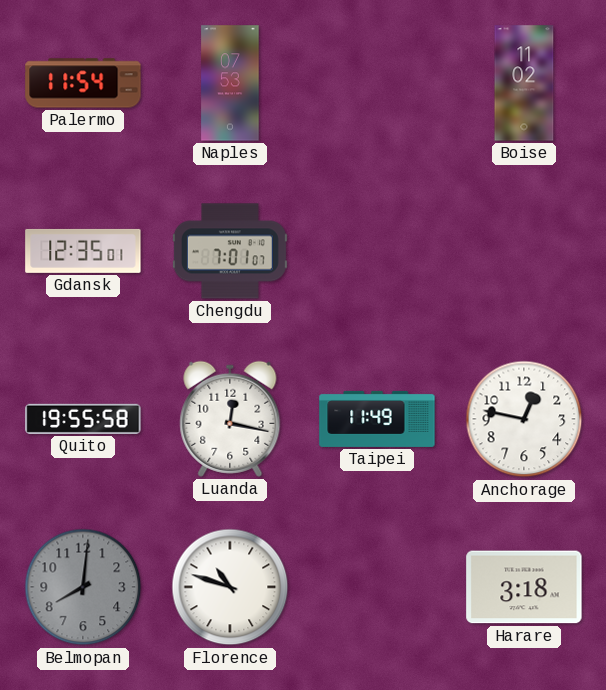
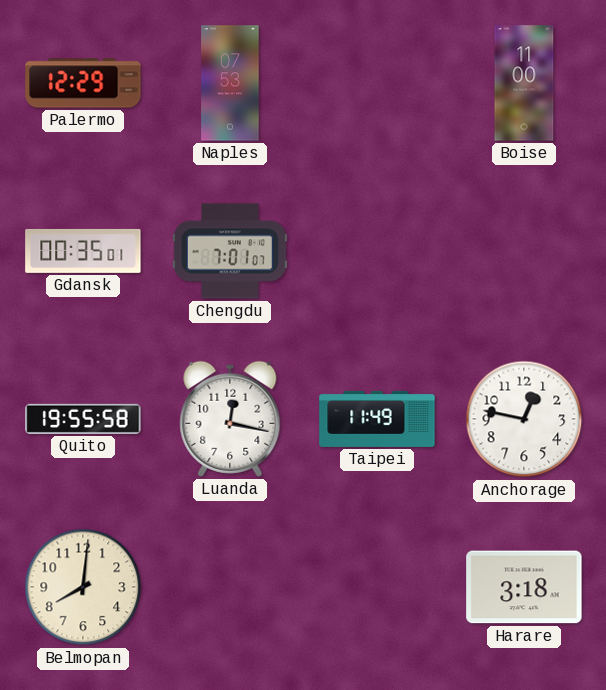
Palermo: 11:54 -> 12:29
Boise: 11:02 -> 11:00
Gdansk: 12:35 -> 00:35
Belmopan dial: grey -> cream
Florence: 10:48 -> none
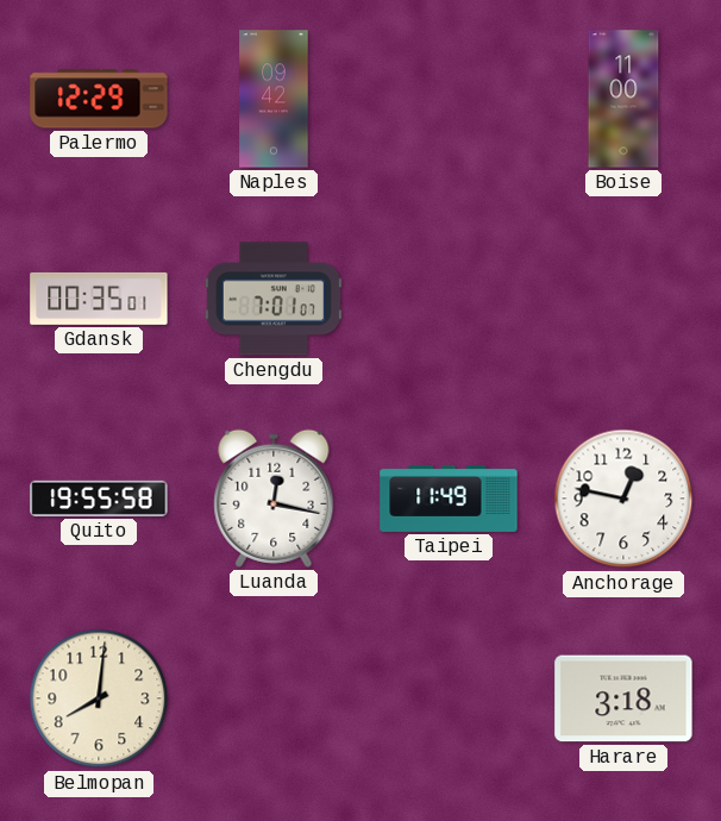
Naples: 07:53 -> 09:42
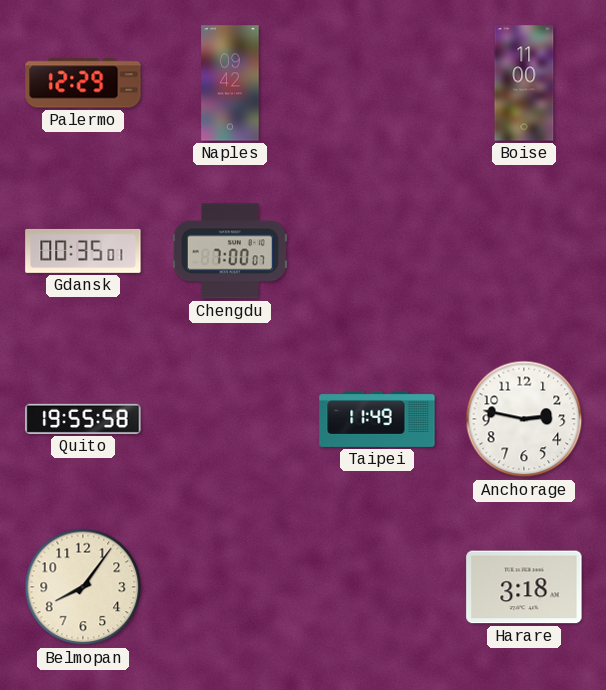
Chengdu: 7:01 -> 7:00
Luanda: 12:17 -> none
Anchorage: 12:47 -> 2:47
Belmopan: 8:01 -> 8:06
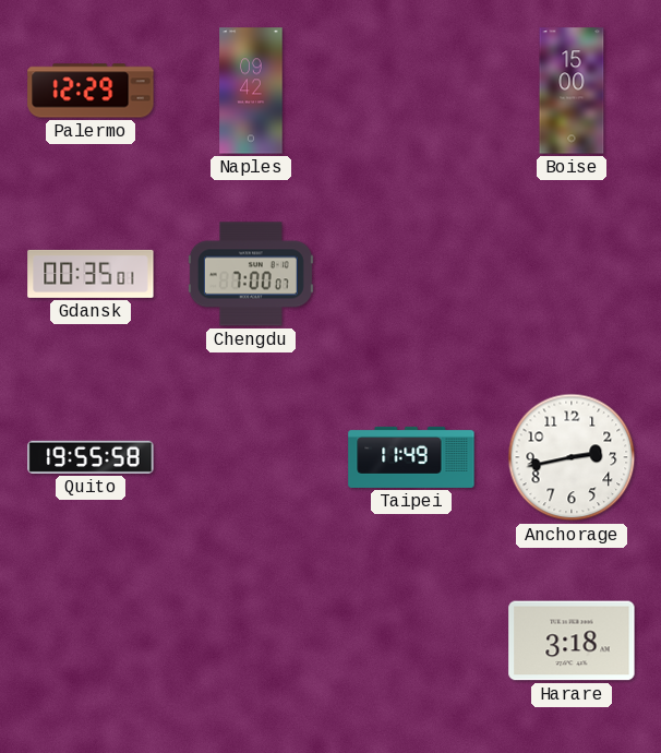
Boise: 11:00 -> 15:00
Anchorage: 2:47 -> 2:43
Belmopan: 8:06 -> none
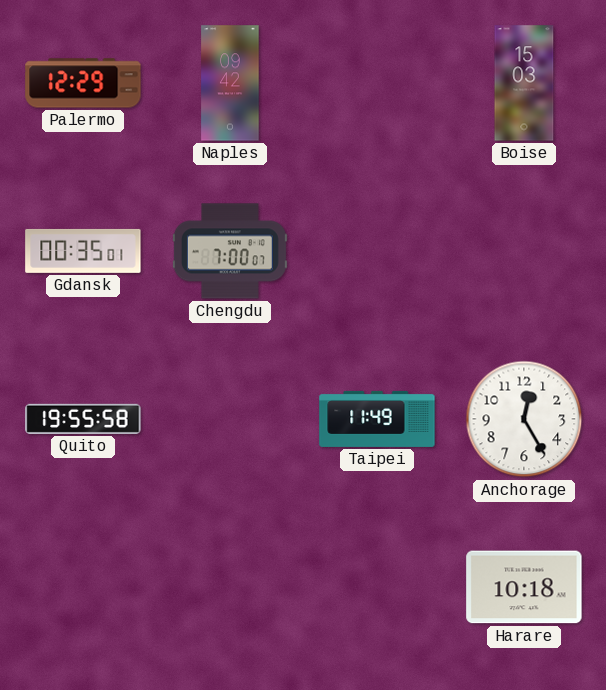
Boise: 15:00 -> 15:03
Anchorage: 2:43 -> 12:25
Harare: 3:18 -> 10:18
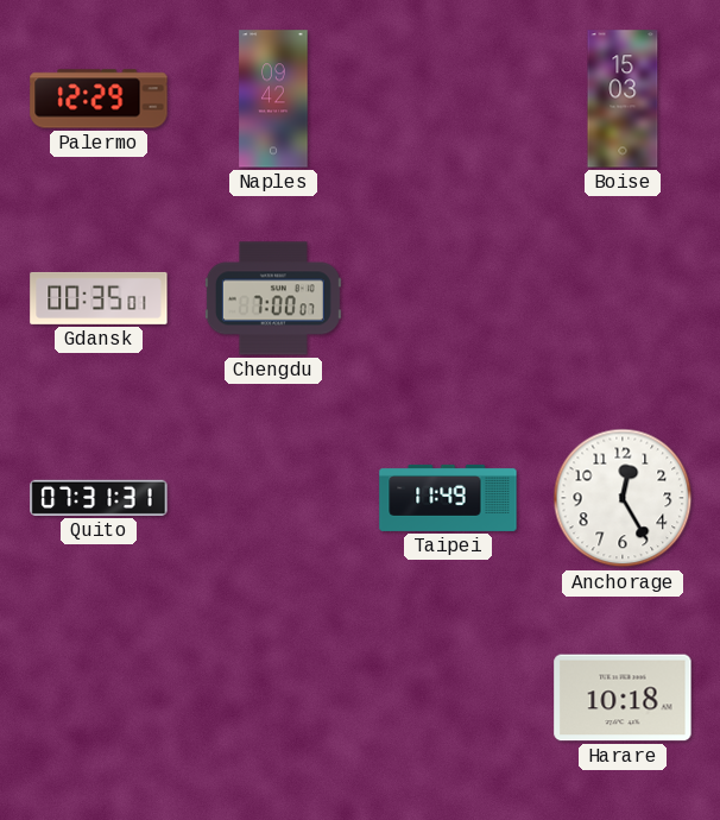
Quito: 19:55 -> 07:31
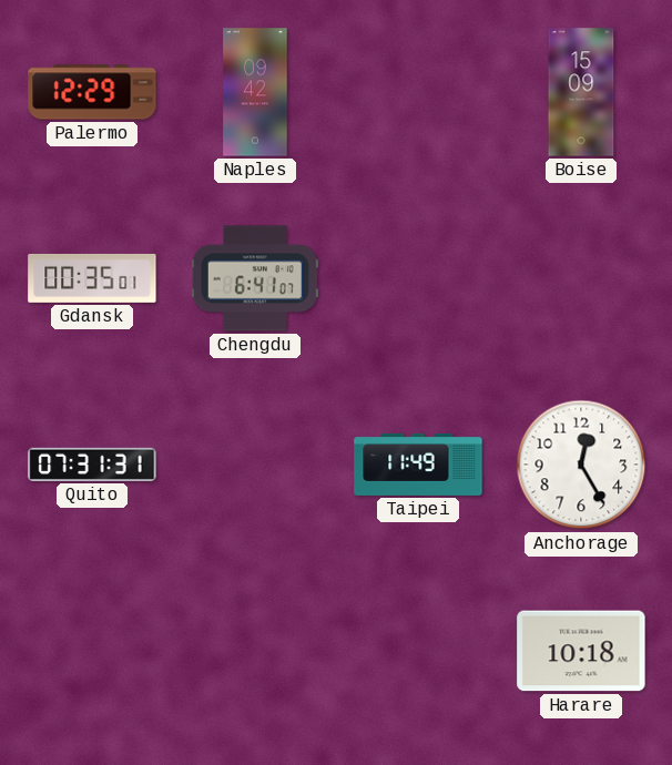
Boise: 15:03 -> 15:09
Chengdu: 7:00 -> 6:41
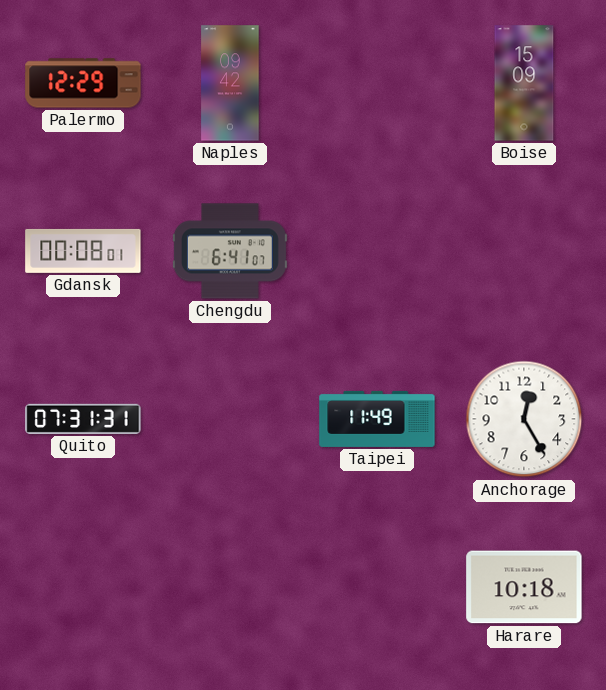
Gdansk: 00:35 -> 00:08
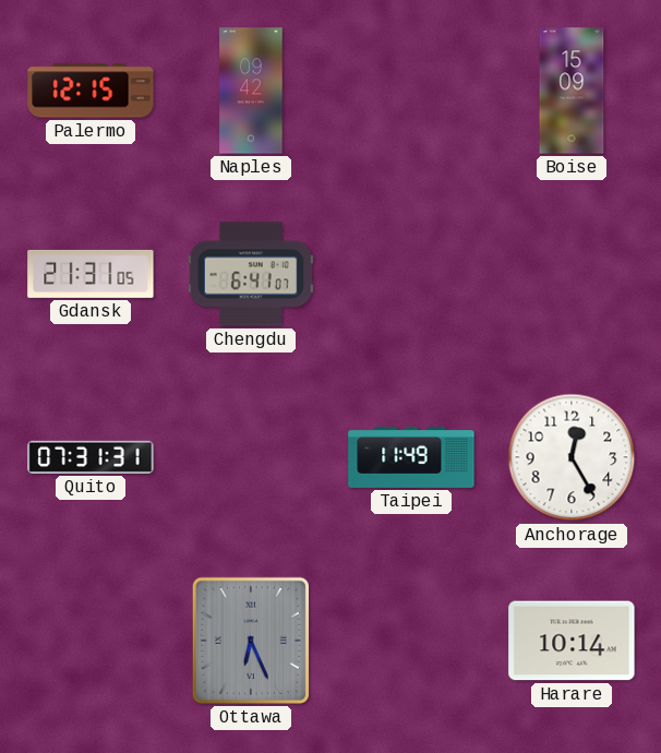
Palermo: 12:29 -> 12:15
Gdansk: 00:08 -> 21:31
Ottawa: none -> 6:26
Harare: 10:18 -> 10:14
